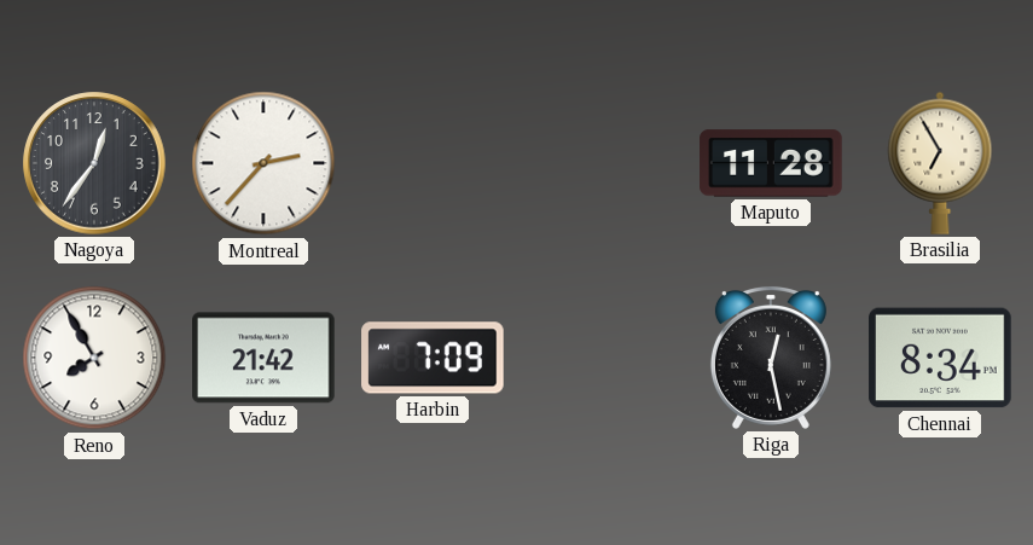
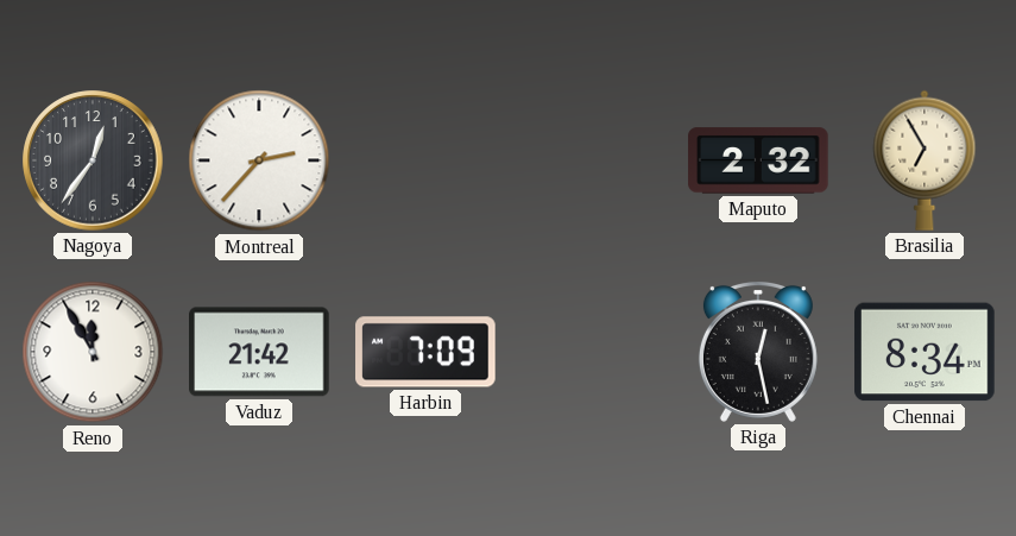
Maputo: 11:28 -> 2:32
Reno: 7:55 -> 11:55
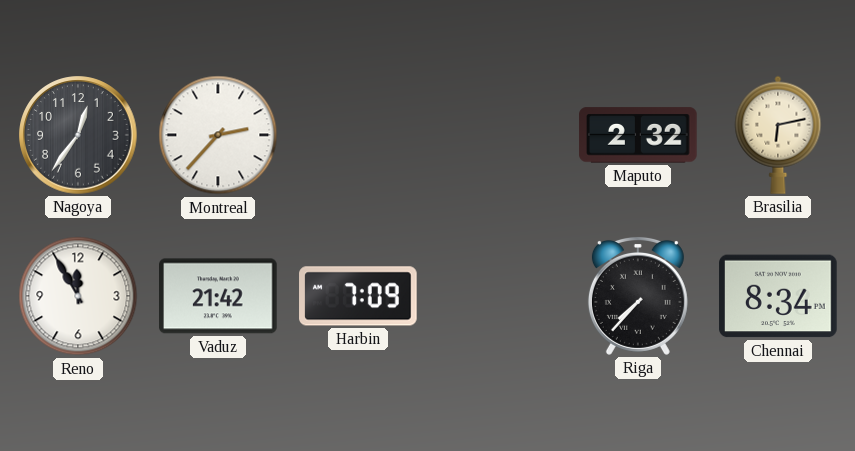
Brasilia: 6:55 -> 6:13
Riga: 12:28 -> 7:37
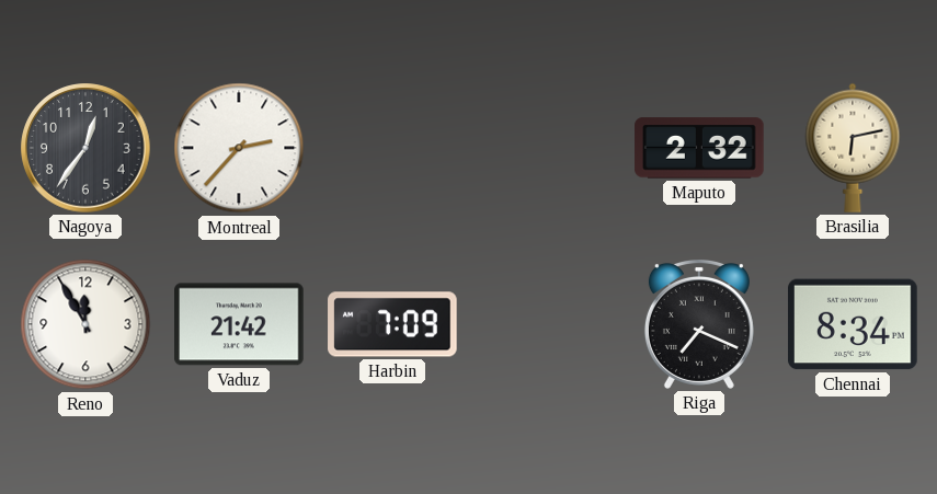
Riga: 7:37 -> 7:19
